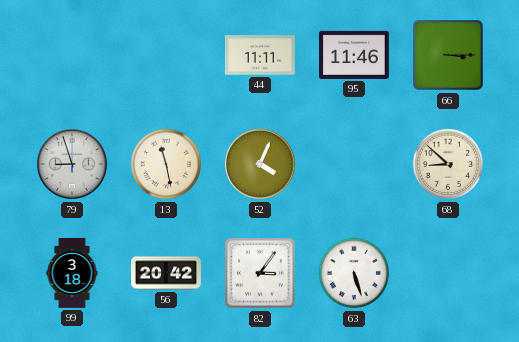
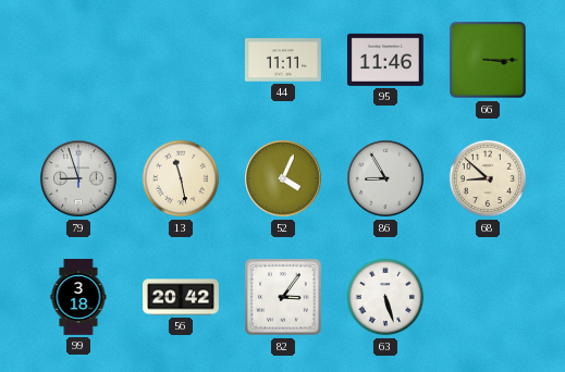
86: none -> 8:55
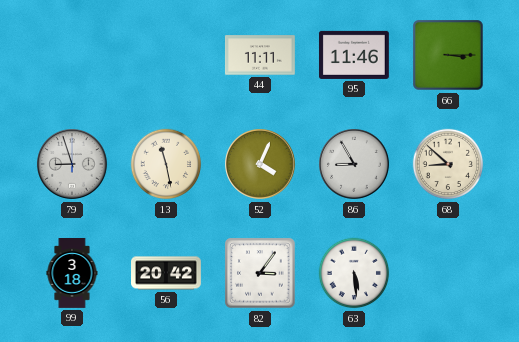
63: 5:27 -> 5:29
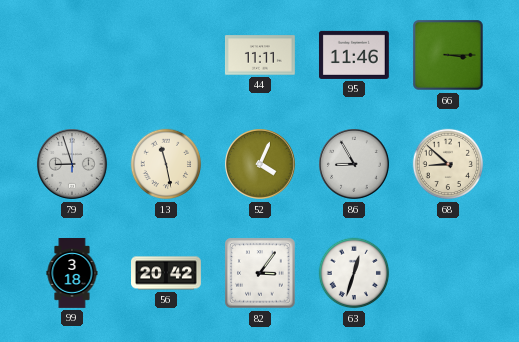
63: 5:29 -> 12:33
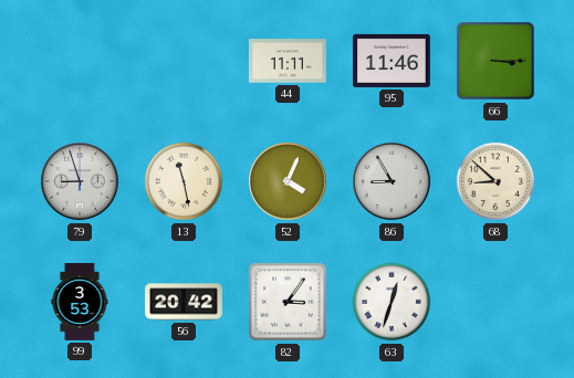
99: 3:18 -> 3:53
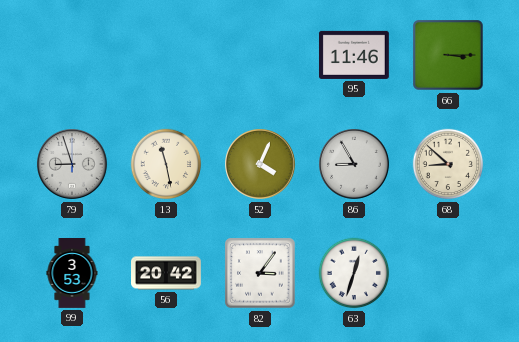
44: 11:11 -> none
